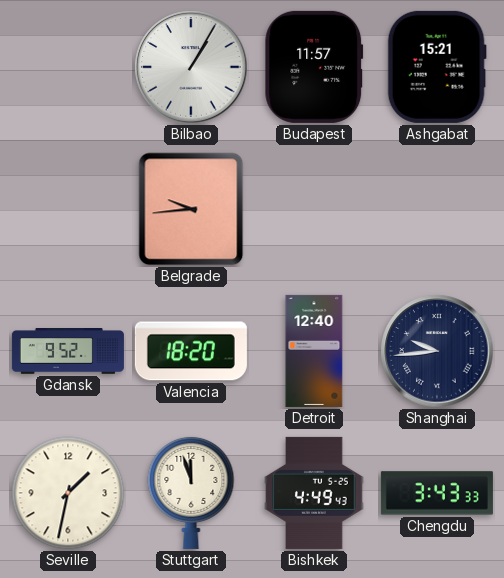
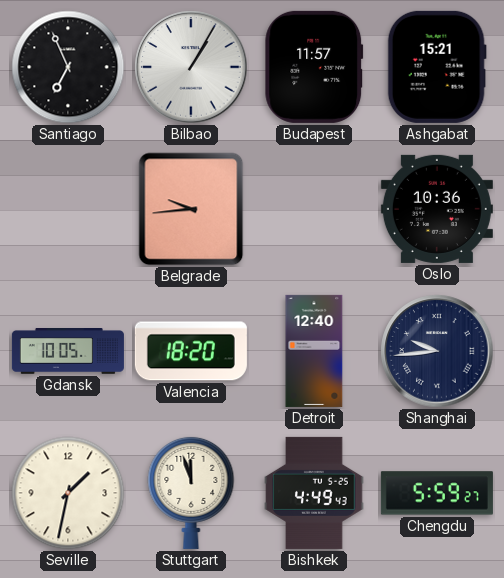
Santiago: none -> 6:56
Oslo: none -> 10:36
Gdansk: 9:52 -> 10:05
Chengdu: 3:43 -> 5:59
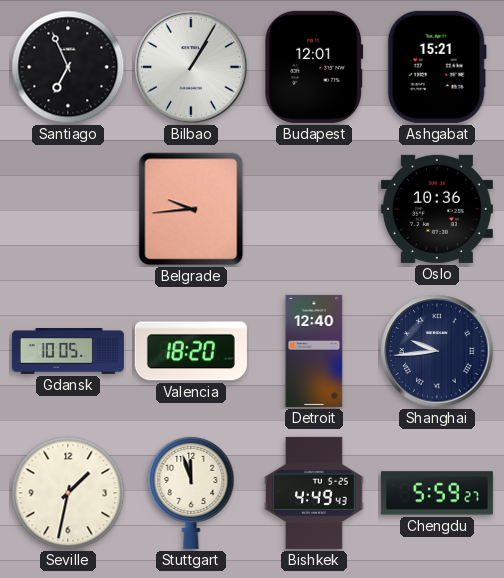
Budapest: 11:57 -> 12:01
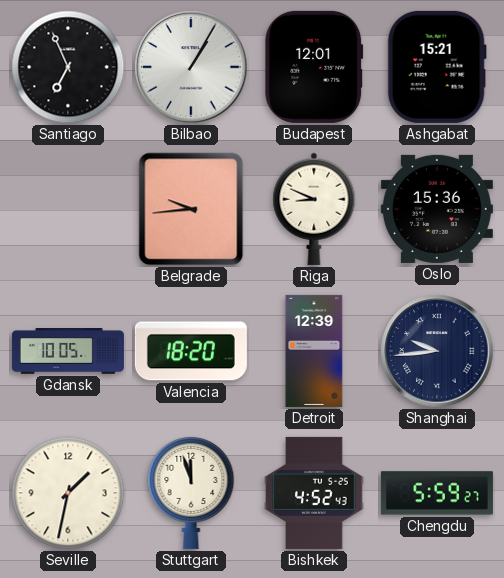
Riga: none -> 8:49
Oslo: 10:36 -> 15:36
Detroit: 12:40 -> 12:39
Bishkek: 4:49 -> 4:52
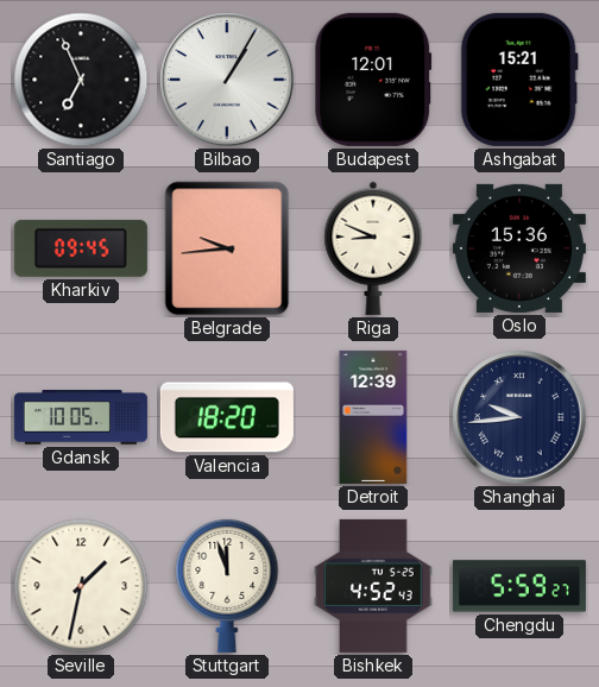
Kharkiv: none -> 09:45
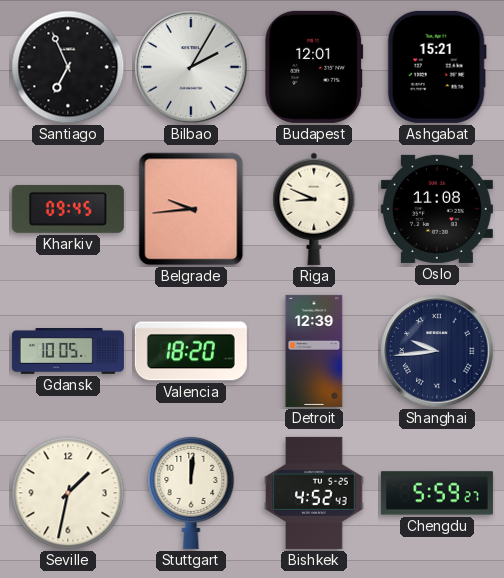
Bilbao: 1:05 -> 2:05
Oslo: 15:36 -> 11:08
Stuttgart: 11:57 -> 12:01
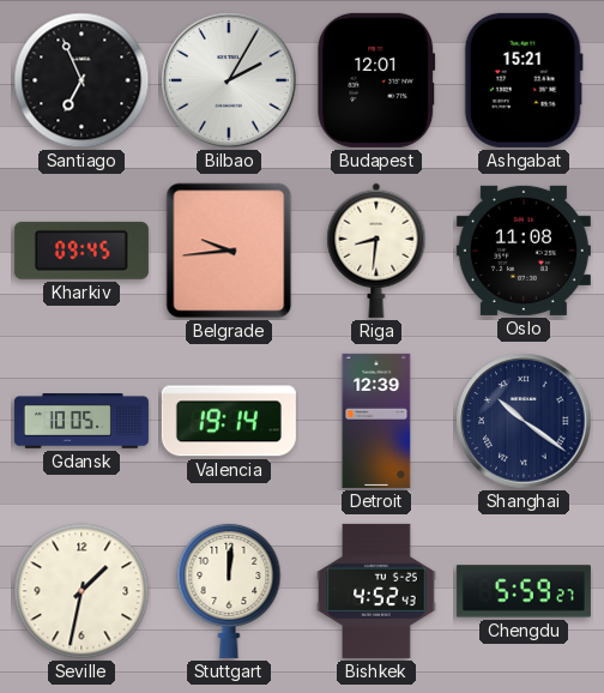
Riga: 8:49 -> 8:31
Valencia: 18:20 -> 19:14
Shanghai: 9:44 -> 10:21
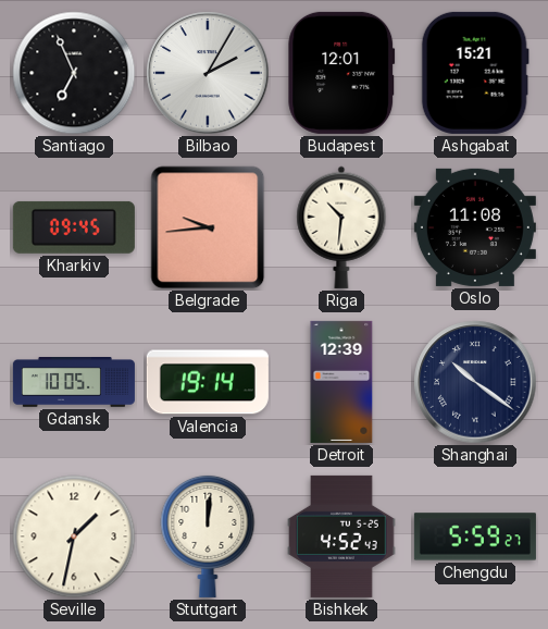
Riga: 8:31 -> 10:31
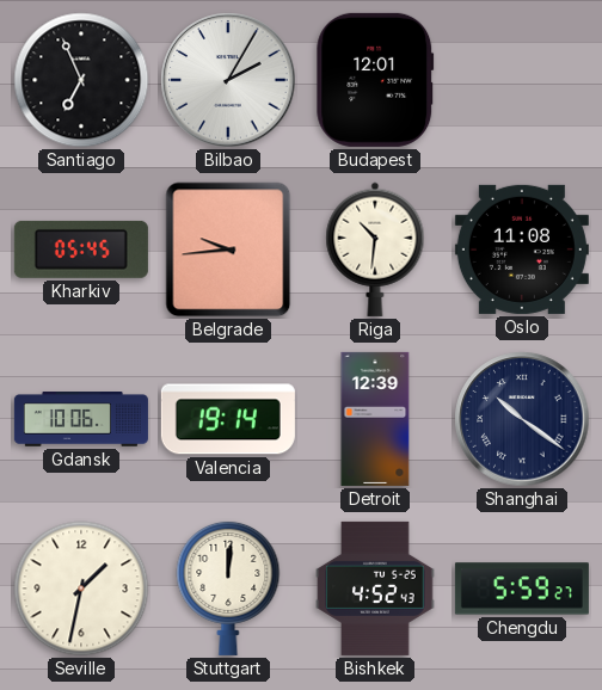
Ashgabat: 15:21 -> none
Kharkiv: 09:45 -> 05:45
Gdansk: 10:05 -> 10:06
